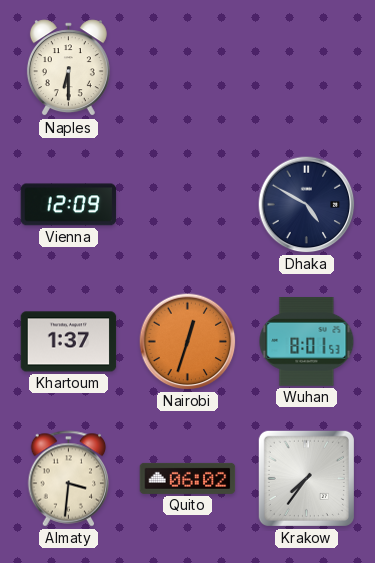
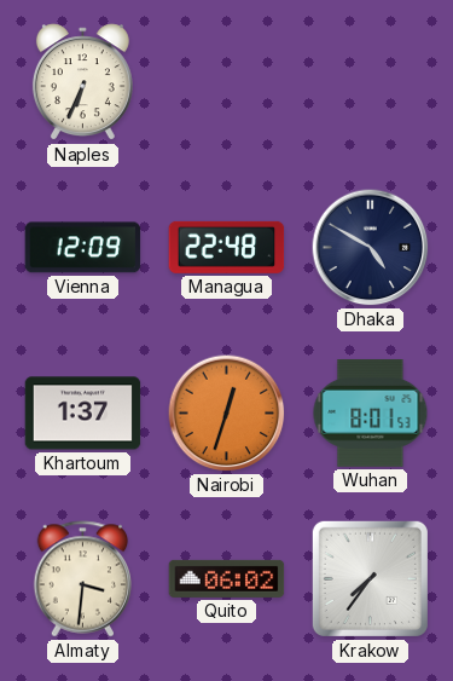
Naples: 6:30 -> 6:34
Managua: none -> 22:48
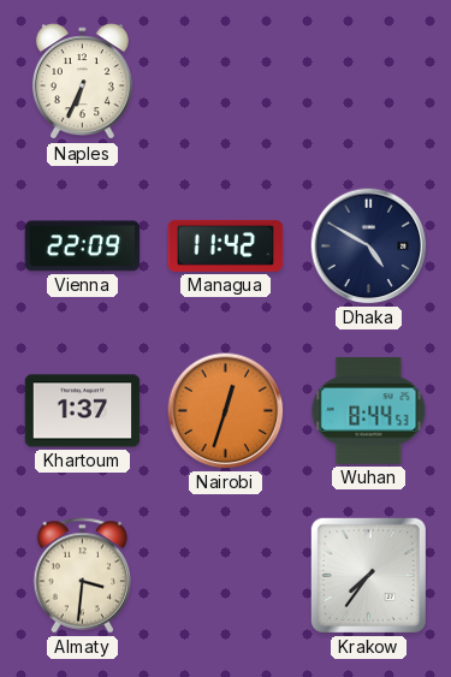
Vienna: 12:09 -> 22:09
Managua: 22:48 -> 11:42
Wuhan: 8:01 -> 8:44
Quito: 06:02 -> none
